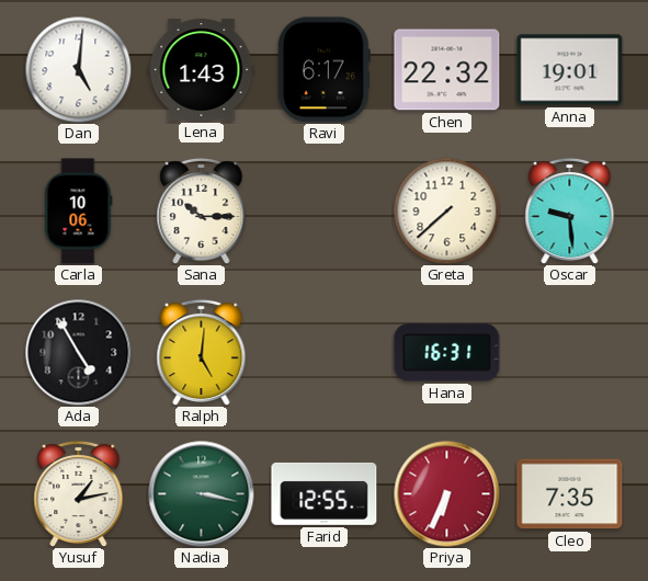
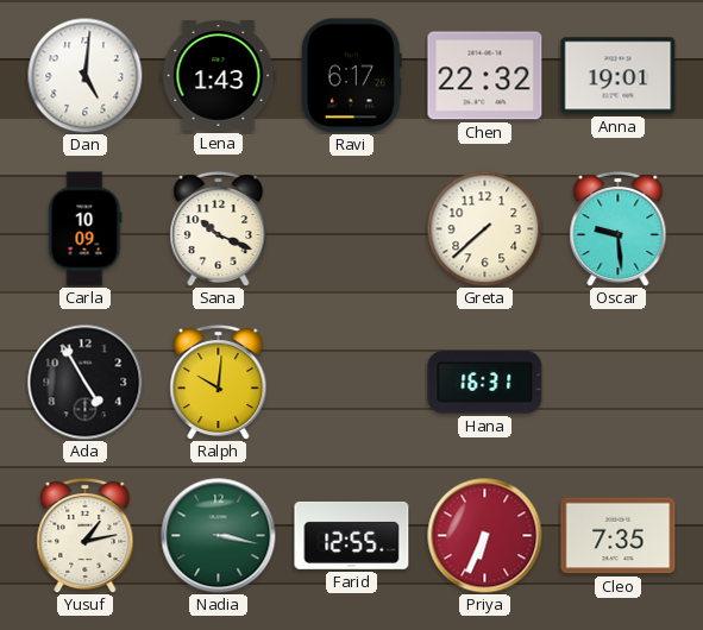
Carla: 10:06 -> 10:09
Sana: 10:15 -> 10:19
Ralph: 5:01 -> 10:01
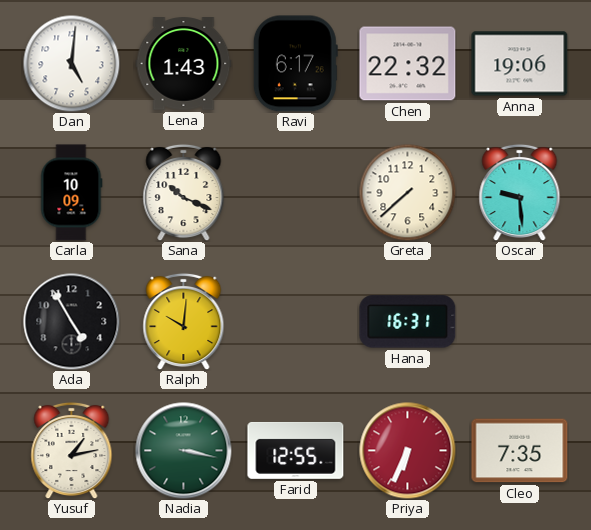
Anna: 19:01 -> 19:06
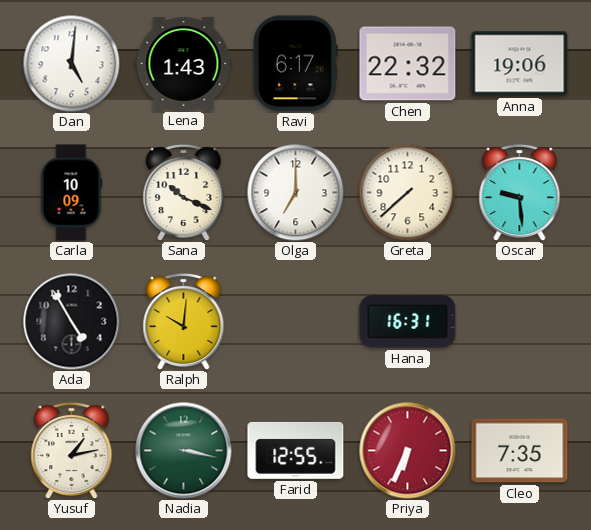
Olga: none -> 7:00
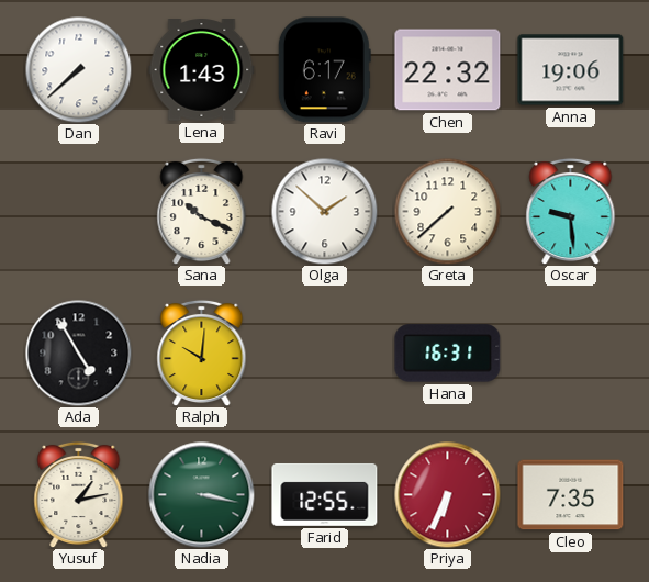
Dan: 5:01 -> 7:38
Carla: 10:09 -> none
Olga: 7:00 -> 1:52
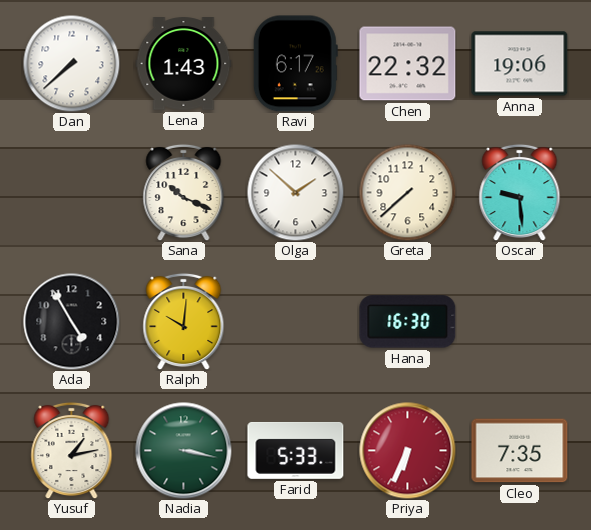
Hana: 16:31 -> 16:30
Farid: 12:55 -> 5:33
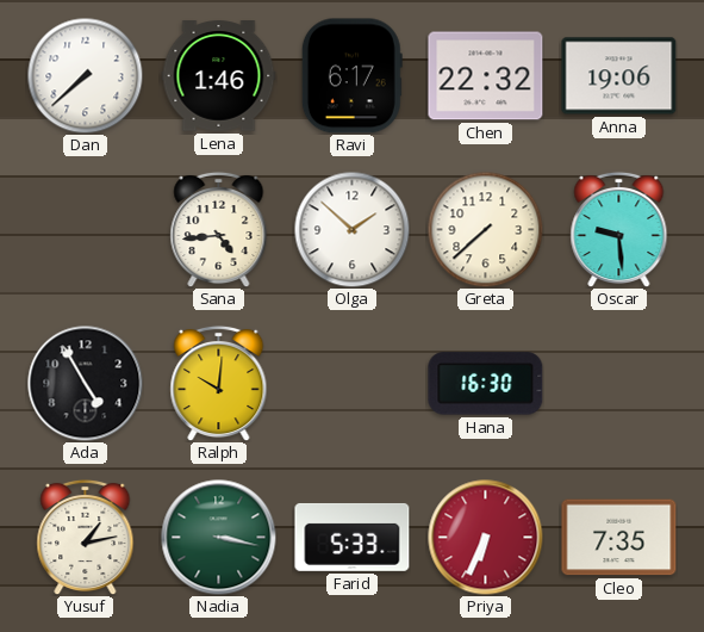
Lena: 1:43 -> 1:46
Sana: 10:19 -> 4:44
